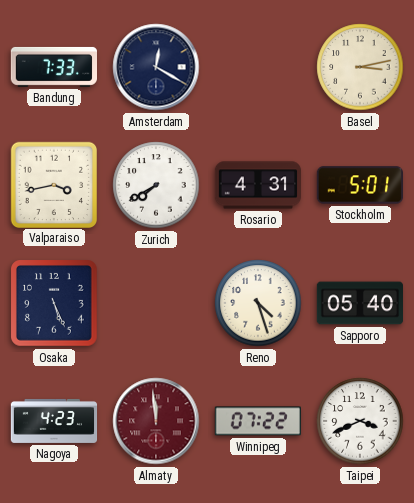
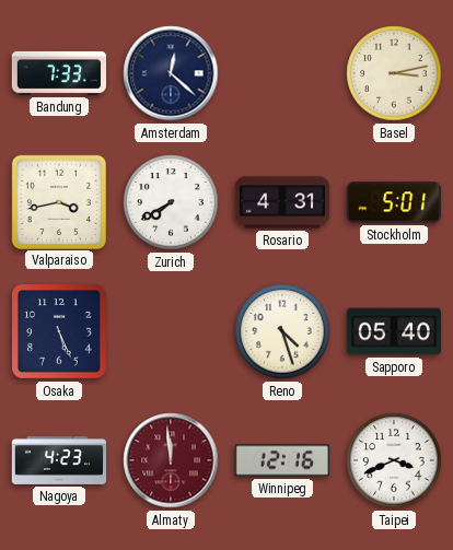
Amsterdam: 12:20 -> 12:22
Winnipeg: 07:22 -> 12:16
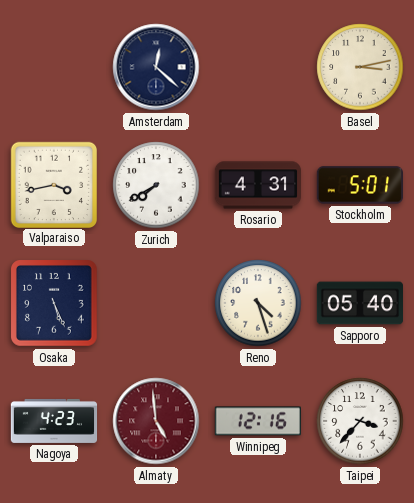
Bandung: 7:33 -> none
Almaty: 11:59 -> 4:59
Taipei: 3:41 -> 3:37
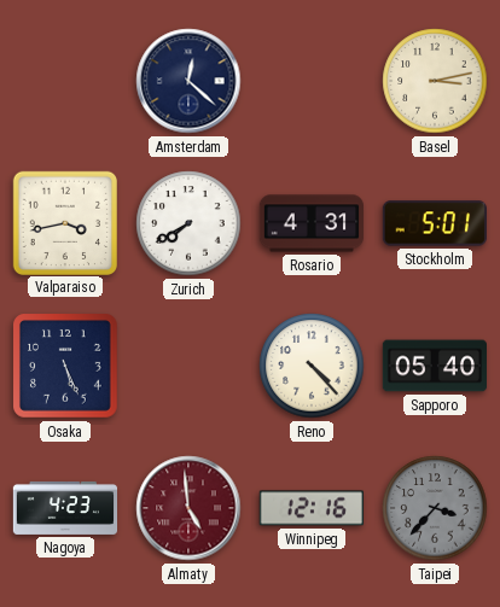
Reno: 4:27 -> 4:23
Taipei dial: white -> grey
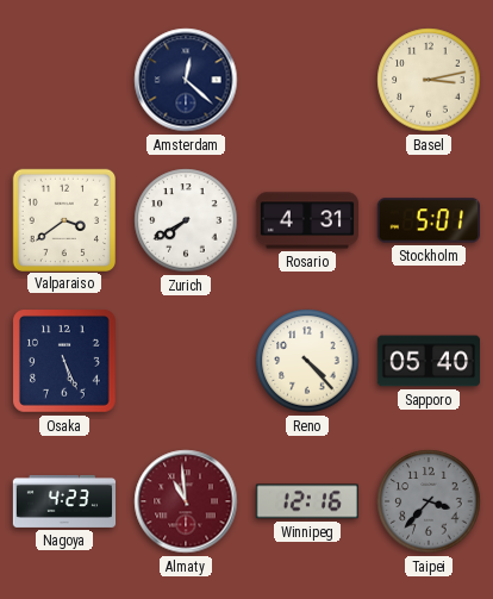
Valparaiso: 3:43 -> 3:39
Almaty: 4:59 -> 10:59
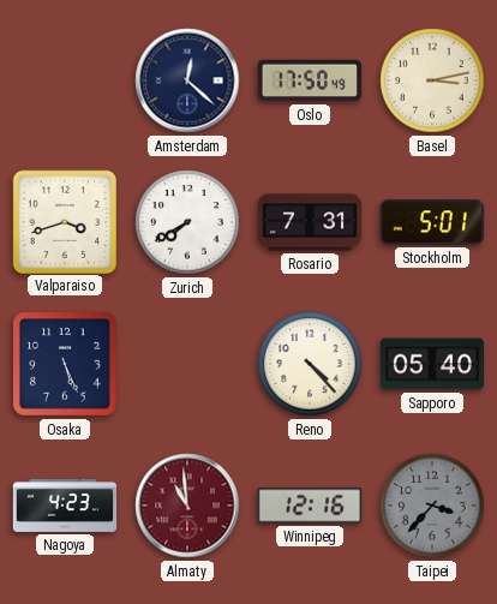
Oslo: none -> 17:50
Valparaiso: 3:39 -> 3:42
Rosario: 4:31 -> 7:31
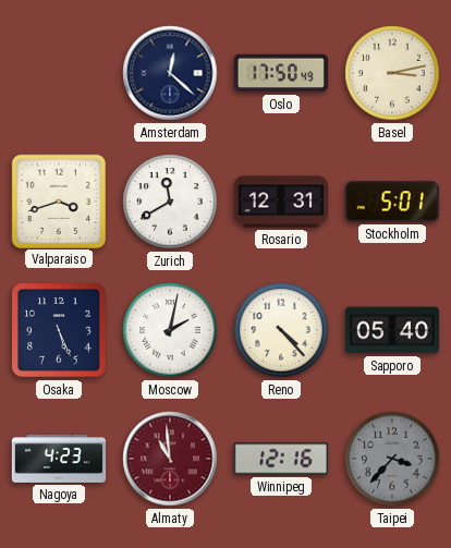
Zurich: 7:40 -> 11:40
Rosario: 7:31 -> 12:31
Moscow: none -> 2:02
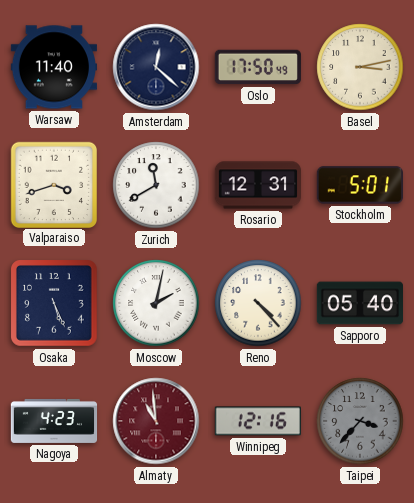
Warsaw: none -> 11:40
